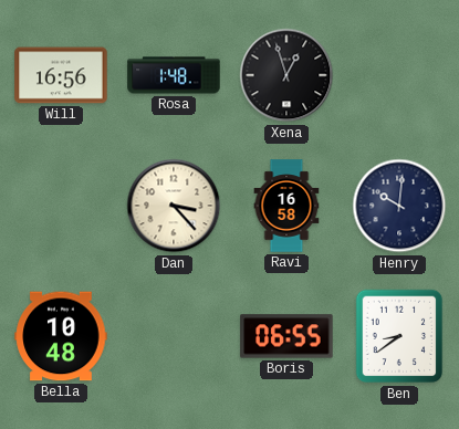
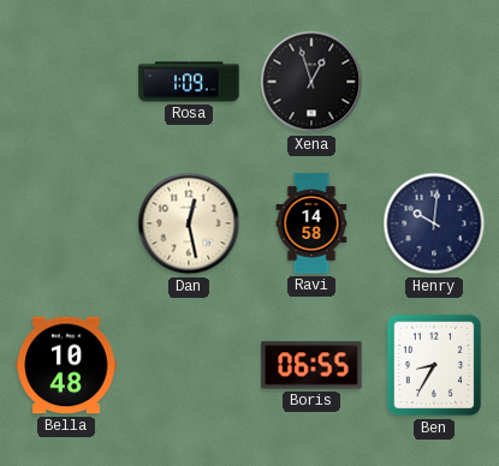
Will: 16:56 -> none
Rosa: 1:48 -> 1:09
Dan: 3:23 -> 12:28
Ravi: 16:58 -> 14:58
Ben: 8:39 -> 8:35
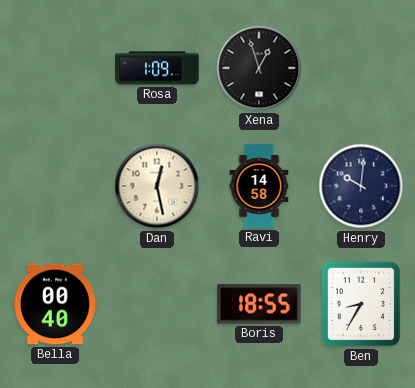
Bella: 10:48 -> 00:40
Boris: 06:55 -> 18:55
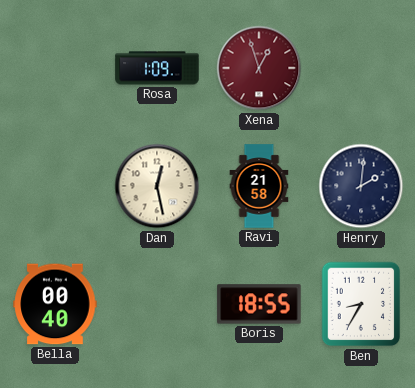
Xena dial: black -> burgundy
Ravi: 14:58 -> 21:58
Henry: 10:01 -> 2:01
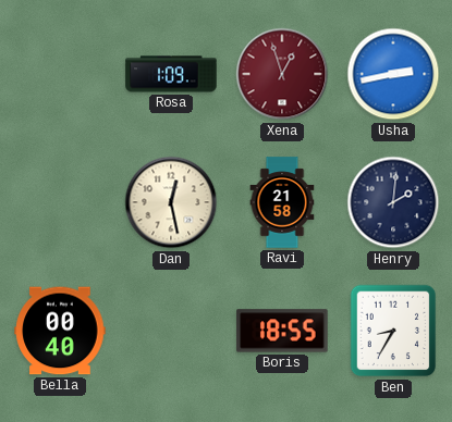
Usha: none -> 2:43
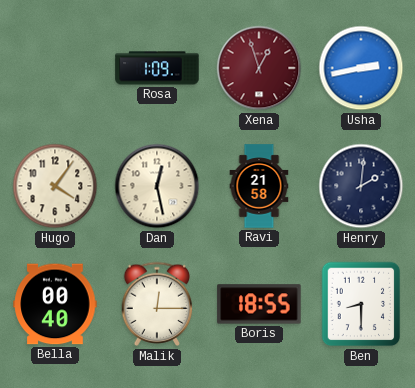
Hugo: none -> 4:06
Malik: none -> 12:15
Ben: 8:35 -> 8:30
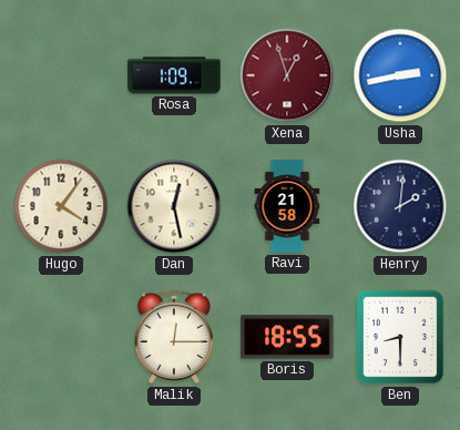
Bella: 00:40 -> none
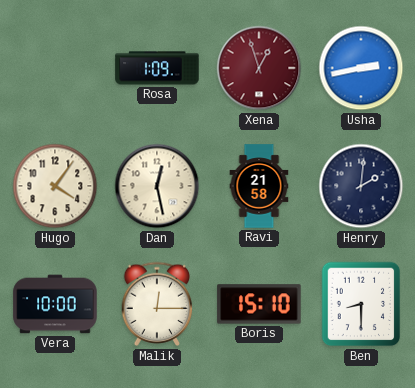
Vera: none -> 10:00
Boris: 18:55 -> 15:10
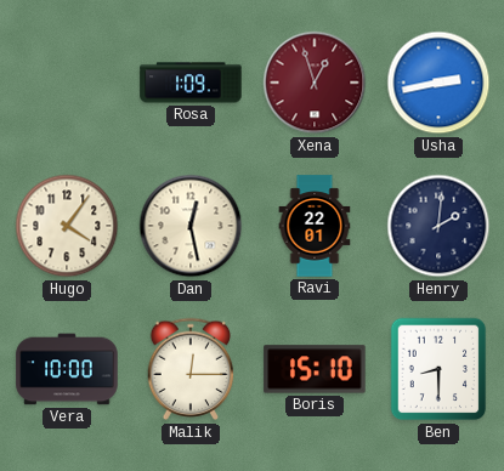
Ravi: 21:58 -> 22:01
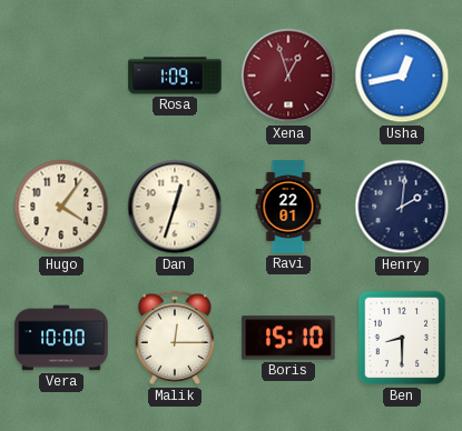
Usha: 2:43 -> 12:43
Dan: 12:28 -> 12:33
